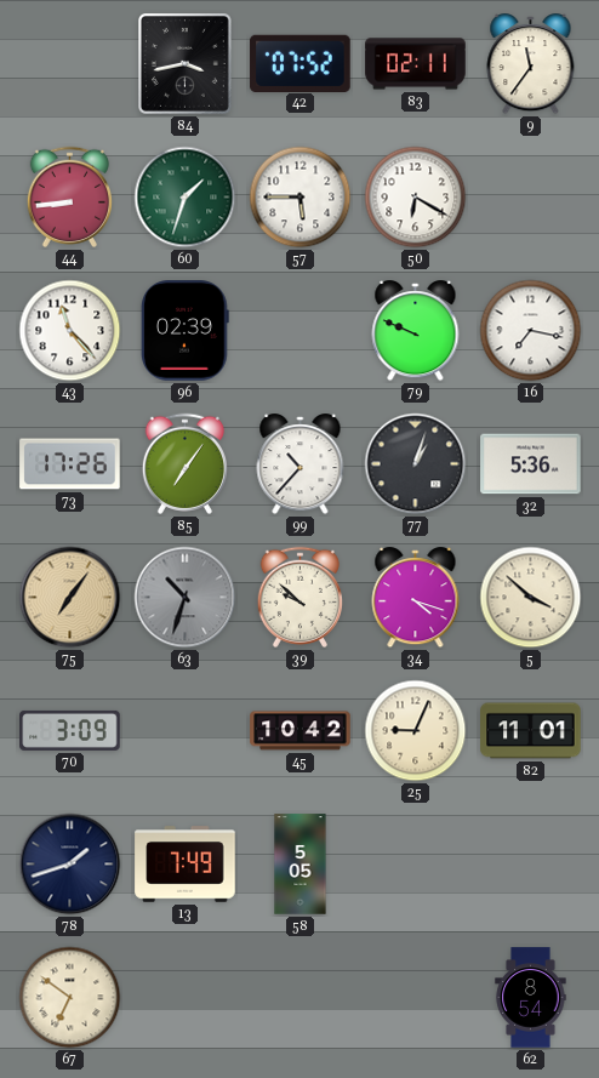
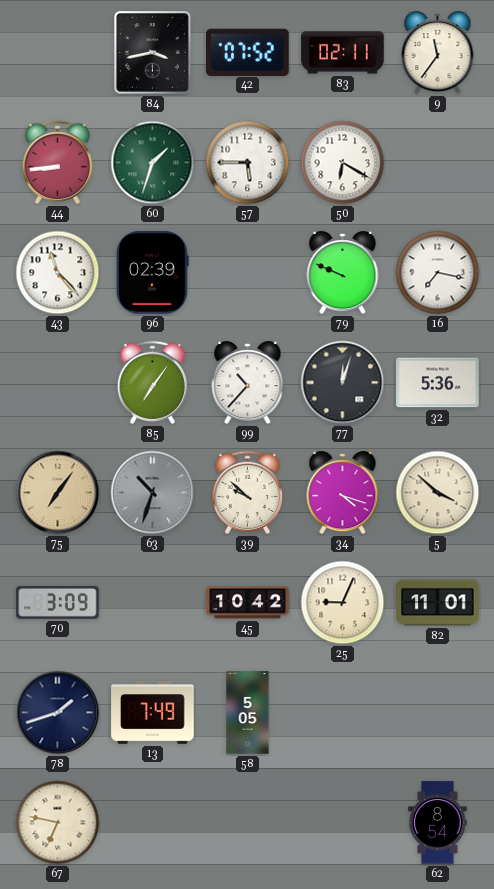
73: 17:26 -> none
77: 1:03 -> 12:03
67: 6:51 -> 6:47
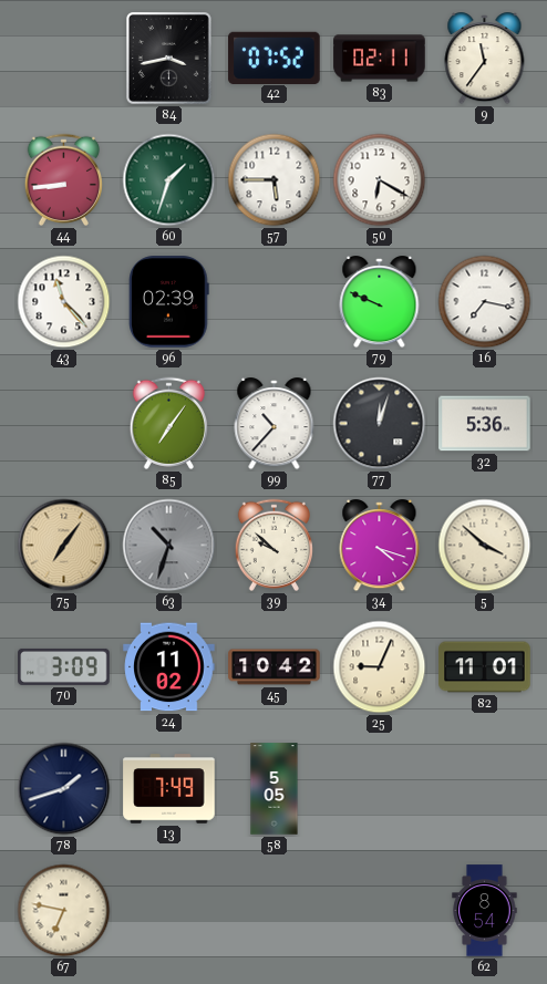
24: none -> 11:02
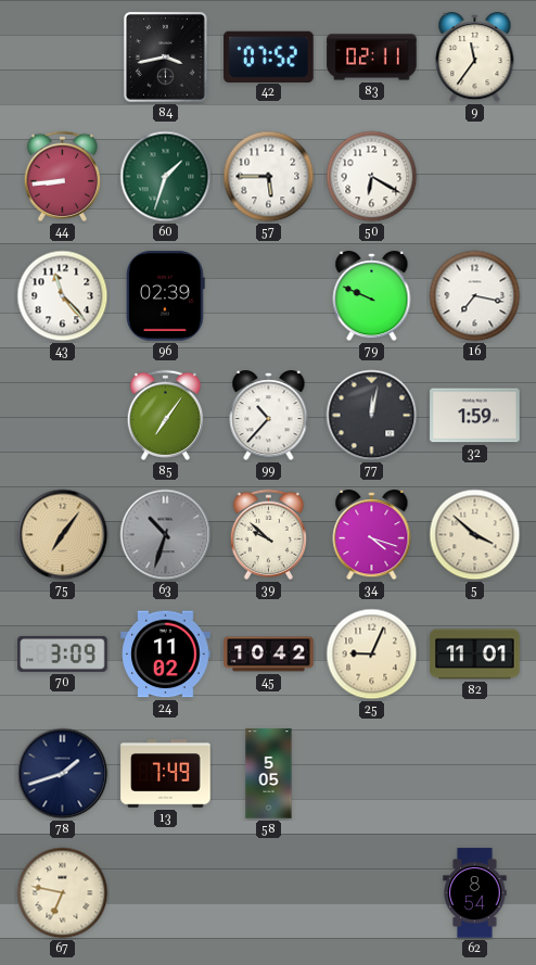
77: 12:03 -> 12:02
32: 5:36 -> 1:59
